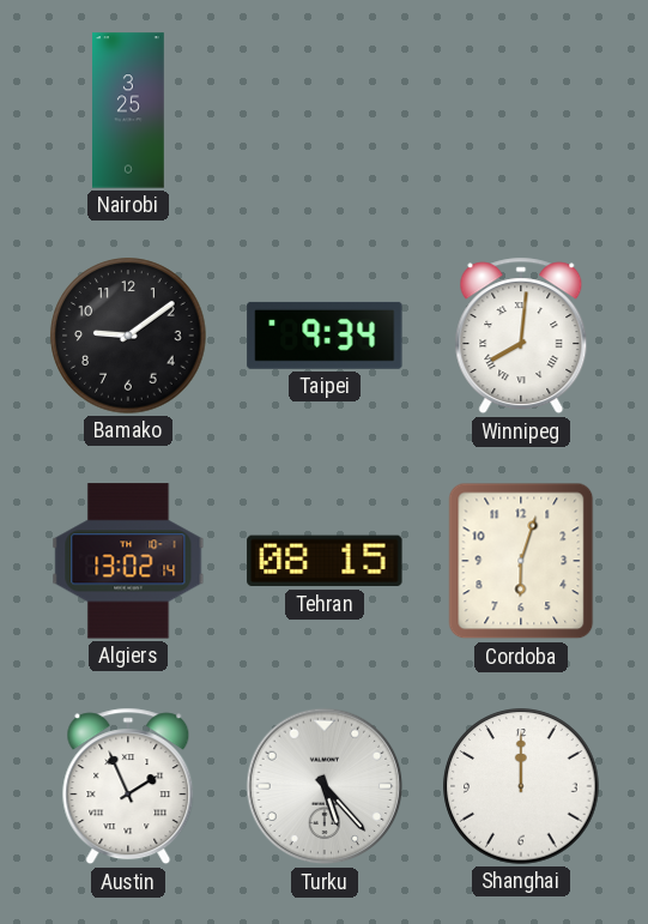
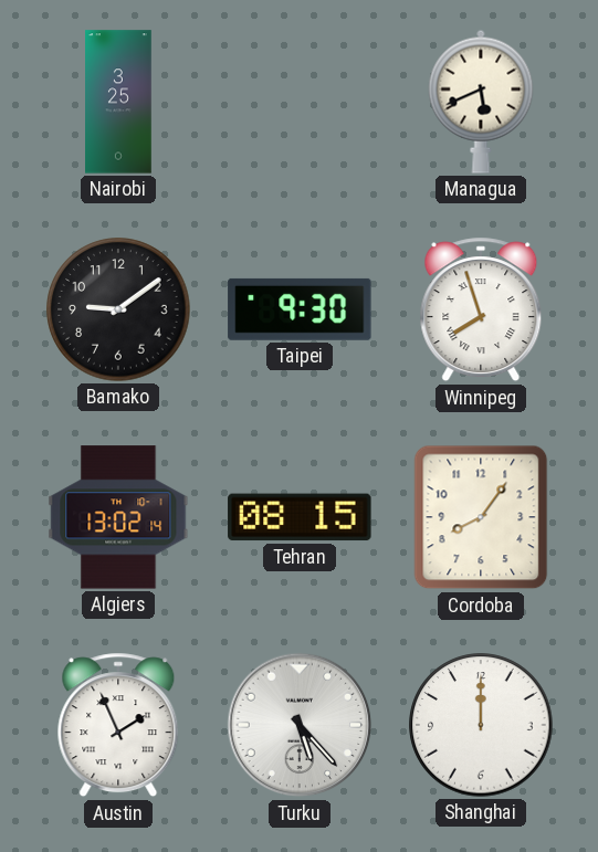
Managua: none -> 5:41
Taipei: 9:34 -> 9:30
Winnipeg: 8:01 -> 7:57
Cordoba: 6:03 -> 8:06
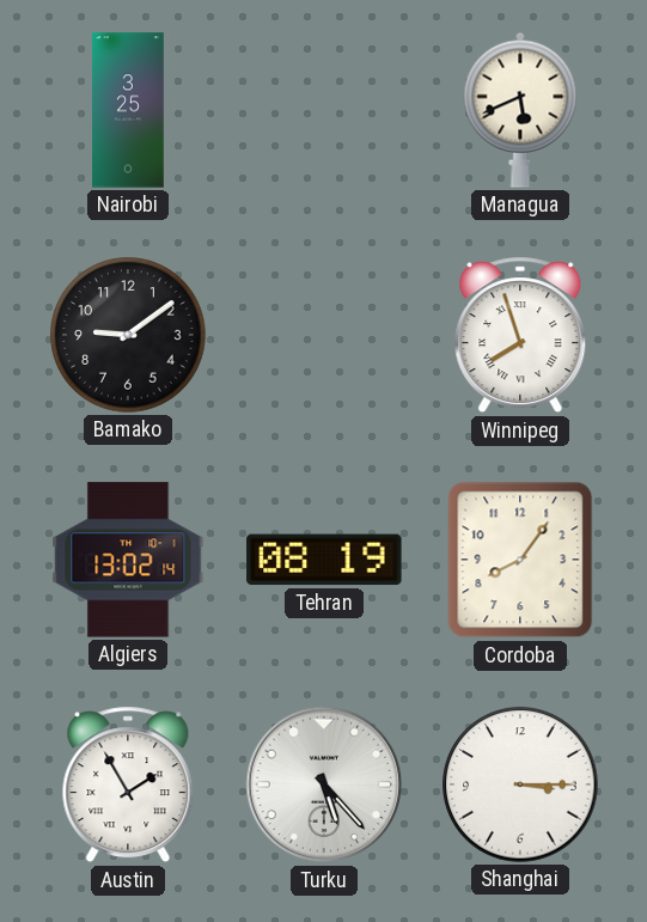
Taipei: 9:30 -> none
Tehran: 08:15 -> 08:19
Austin: 1:56 -> 1:55
Shanghai: 12:00 -> 3:15
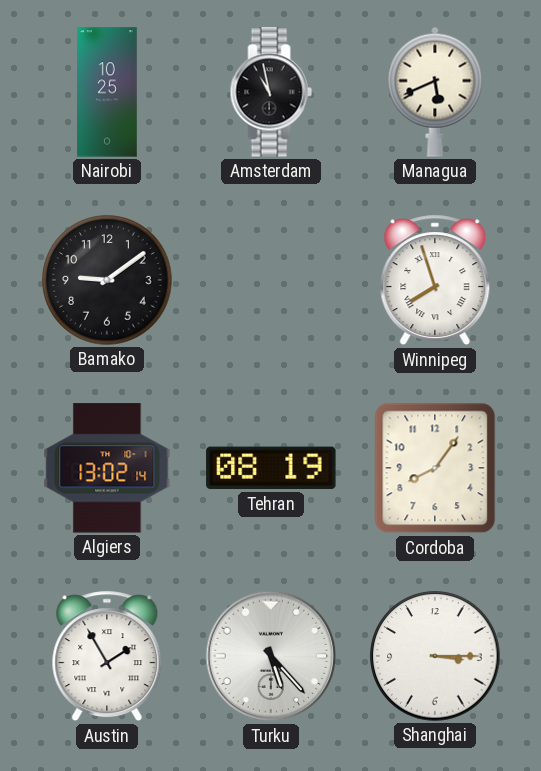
Nairobi: 3:25 -> 10:25
Amsterdam: none -> 10:58
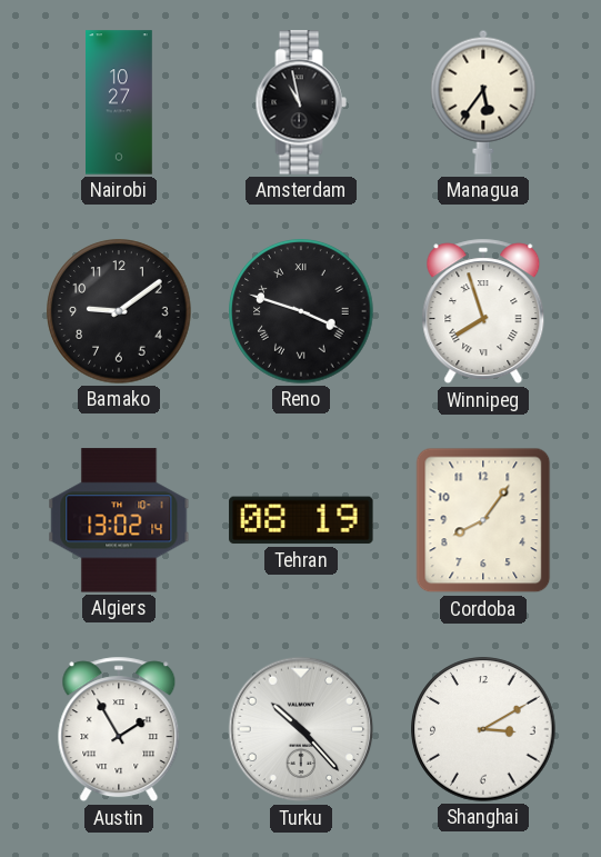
Nairobi: 10:25 -> 10:27
Managua: 5:41 -> 5:36
Reno: none -> 3:48
Turku: 5:23 -> 10:23
Shanghai: 3:15 -> 3:10
